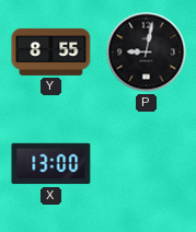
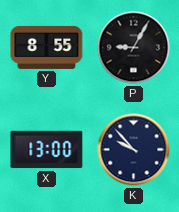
P: 9:02 -> 9:05
K: none -> 9:53
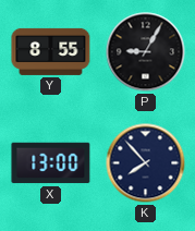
K: 9:53 -> 7:53
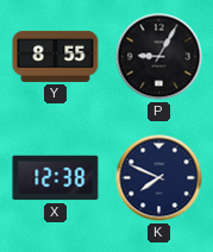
X: 13:00 -> 12:38
K: 7:53 -> 7:49
